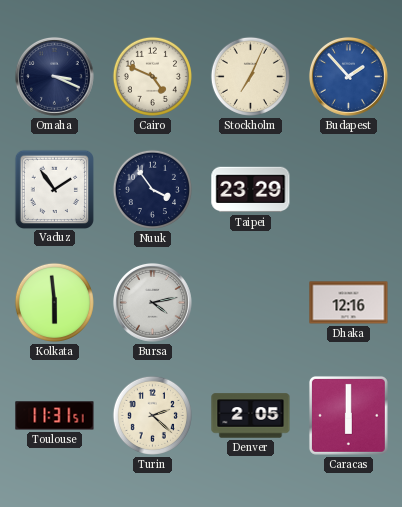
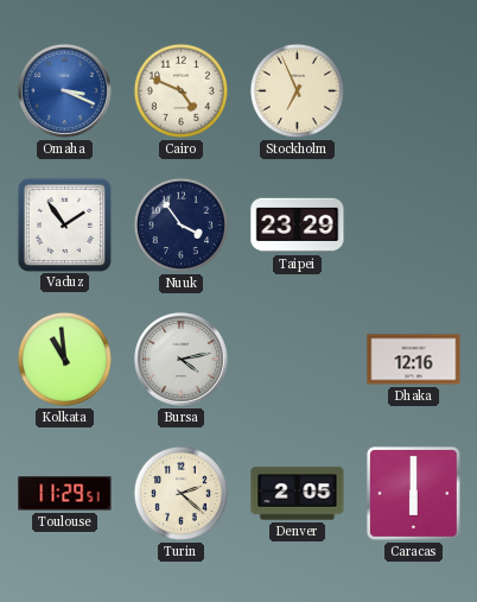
Omaha dial: navy -> blue
Stockholm: 7:04 -> 6:56
Budapest: 1:53 -> none
Kolkata: 5:59 -> 10:59
Toulouse: 11:31 -> 11:29
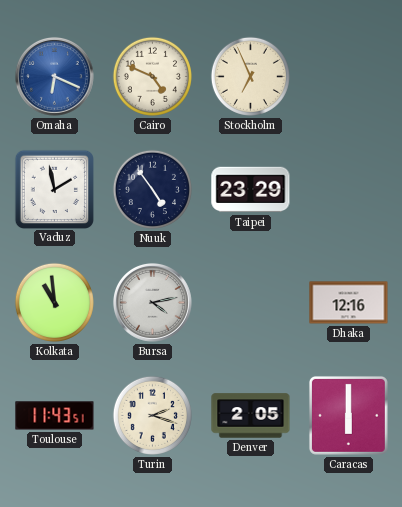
Omaha: 3:19 -> 6:19
Vaduz: 1:54 -> 1:58
Nuuk: 3:54 -> 4:54
Toulouse: 11:29 -> 11:43
Turin: 2:22 -> 2:18
